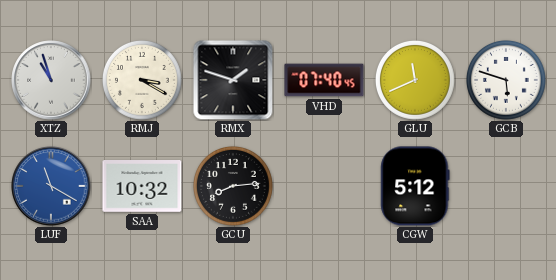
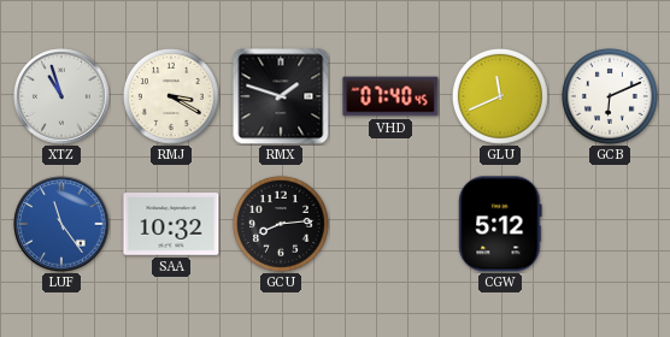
GCB: 5:48 -> 6:11
LUF: 11:20 -> 11:24
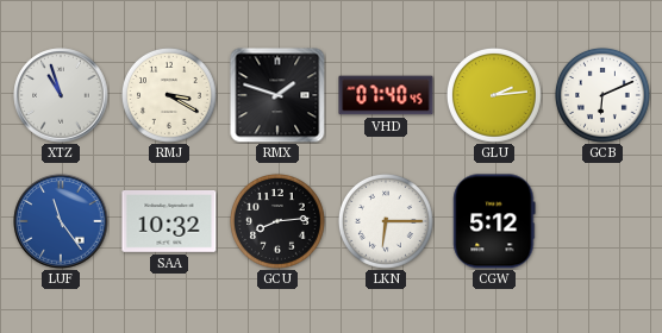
GLU: 11:41 -> 2:14
LKN: none -> 6:15
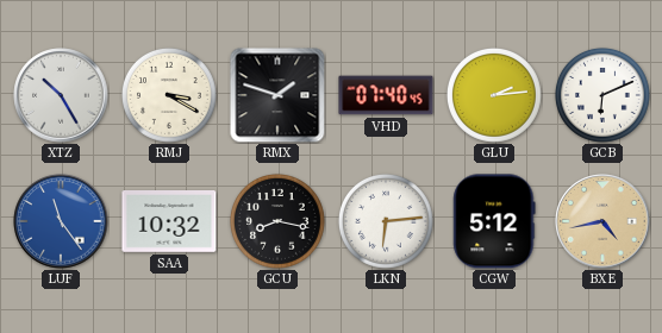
XTZ: 10:57 -> 10:25
GCU: 8:14 -> 8:17
LKN: 6:15 -> 6:14
BXE: none -> 4:43
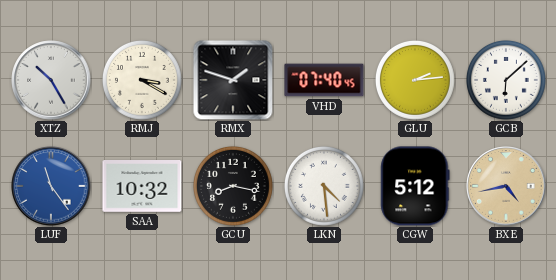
GCB: 6:11 -> 6:08
LKN: 6:14 -> 4:29
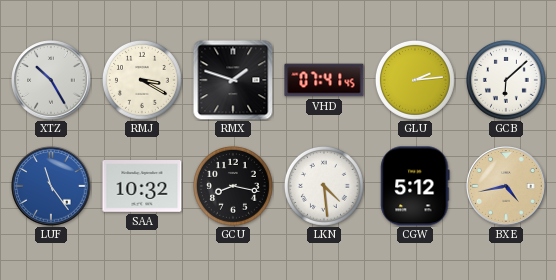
VHD: 07:40 -> 07:41
